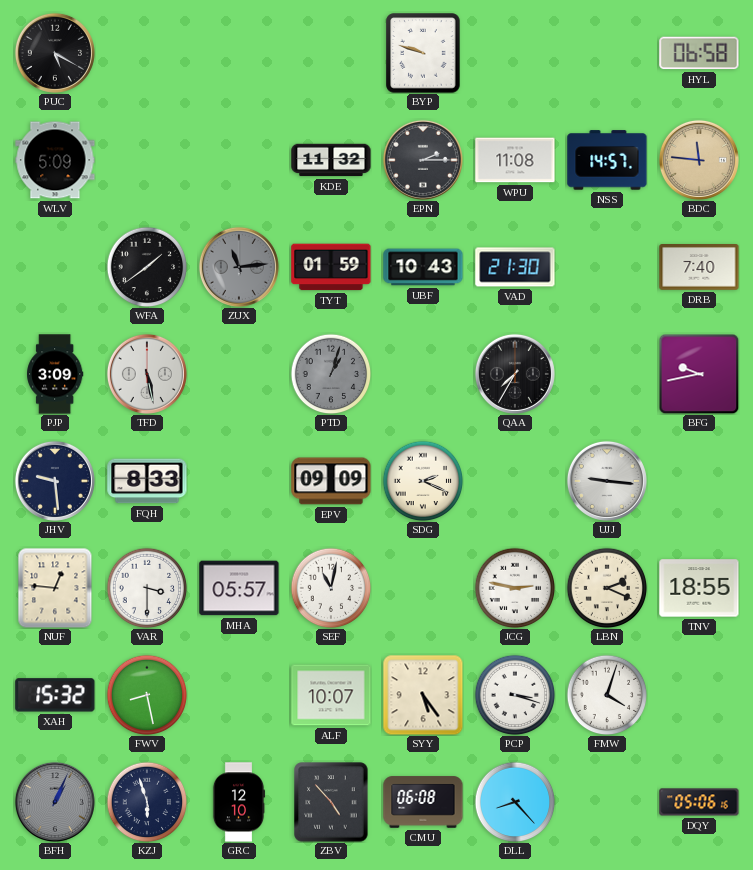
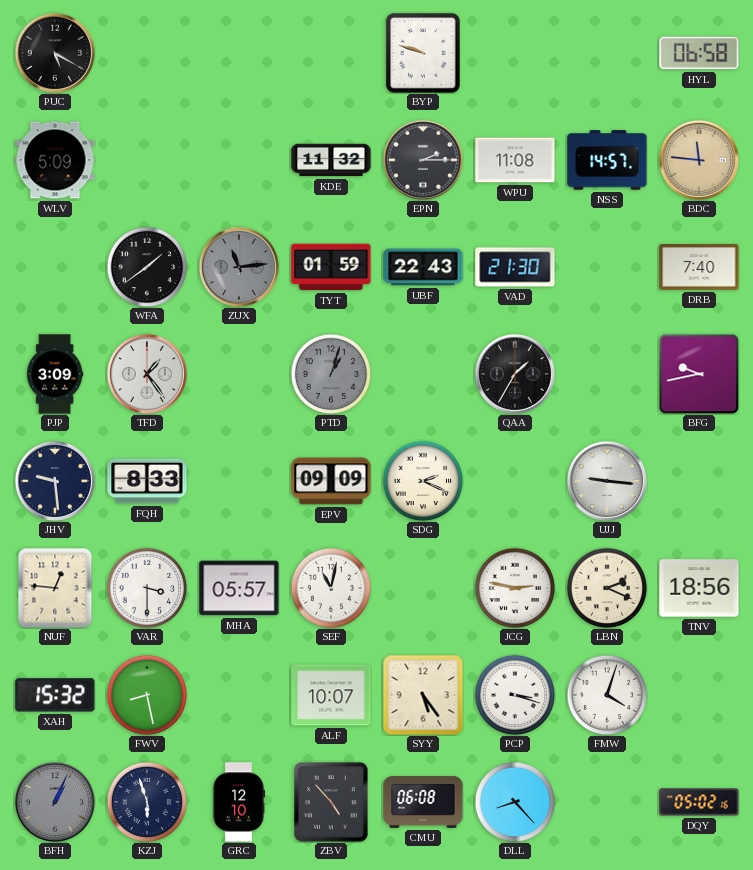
UBF: 10:43 -> 22:43
TFD: 5:28 -> 1:24
QAA: 7:35 -> 1:35
TNV: 18:55 -> 18:56
DQY: 05:06 -> 05:02
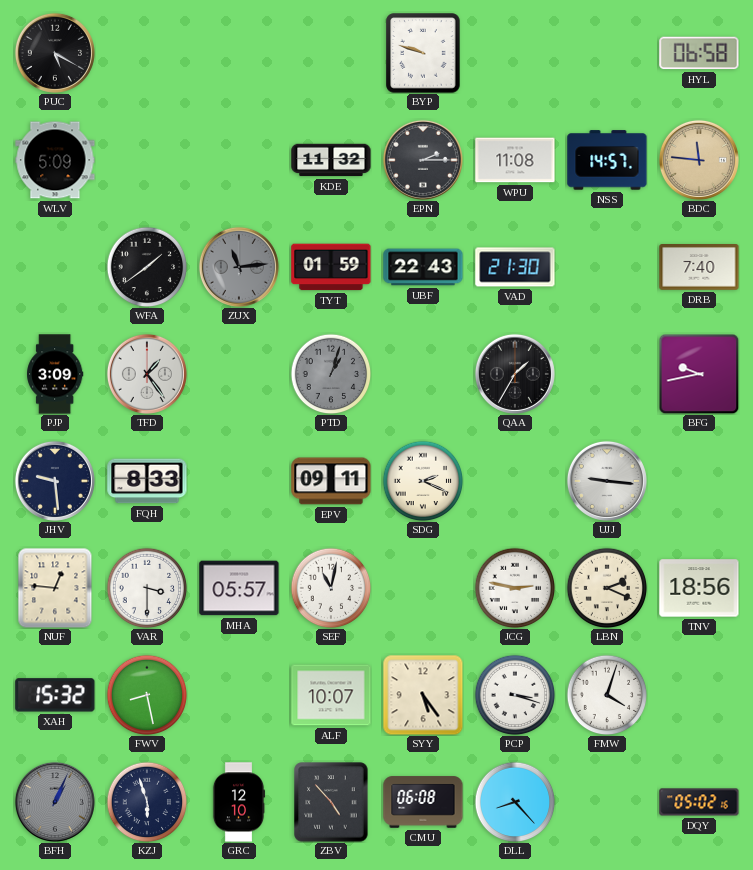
EPV: 09:09 -> 09:11
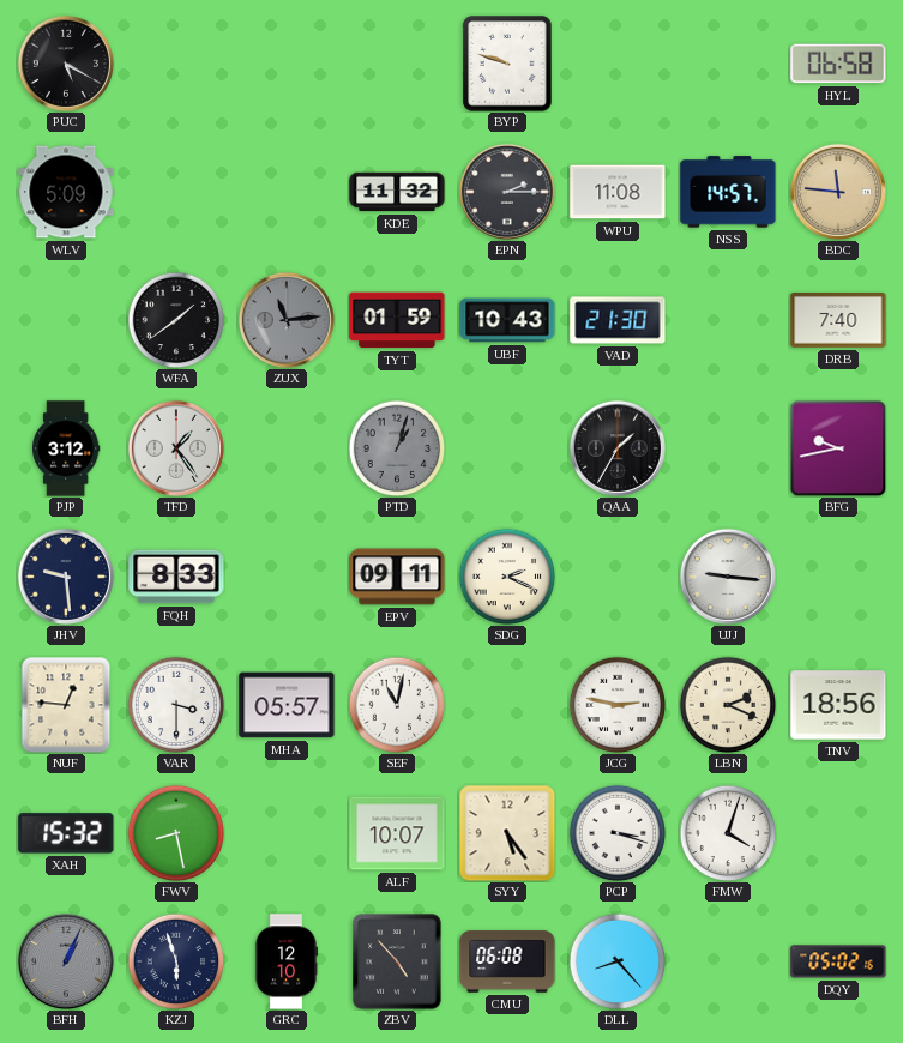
UBF: 22:43 -> 10:43
PJP: 3:09 -> 3:12
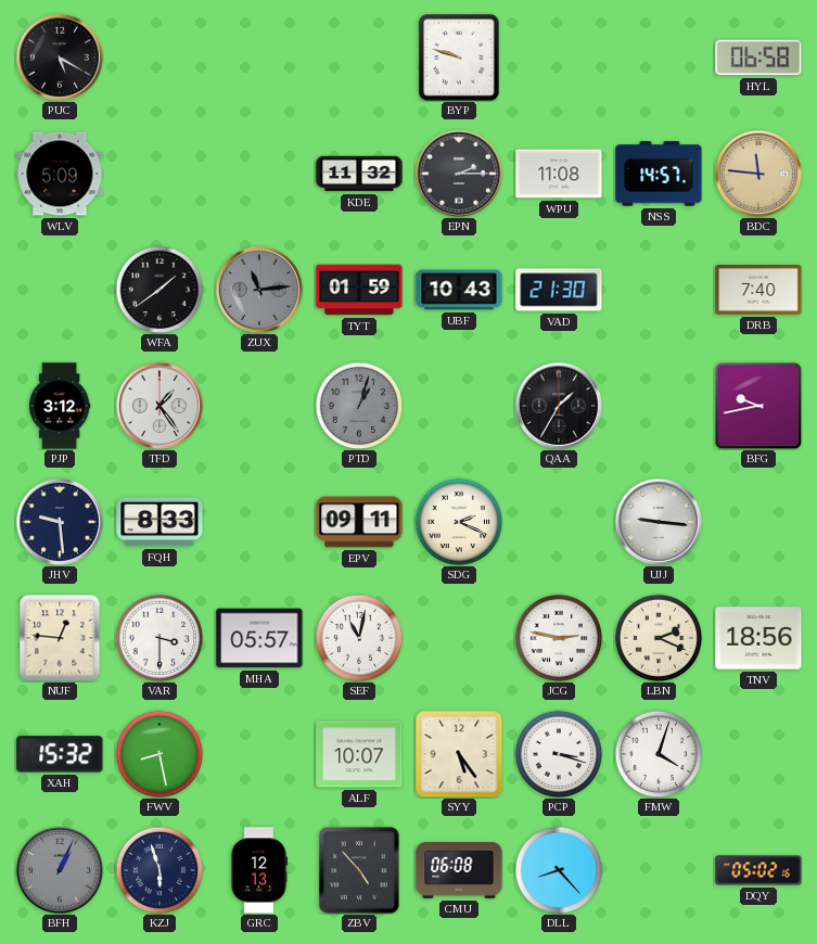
GRC: 12:10 -> 12:13
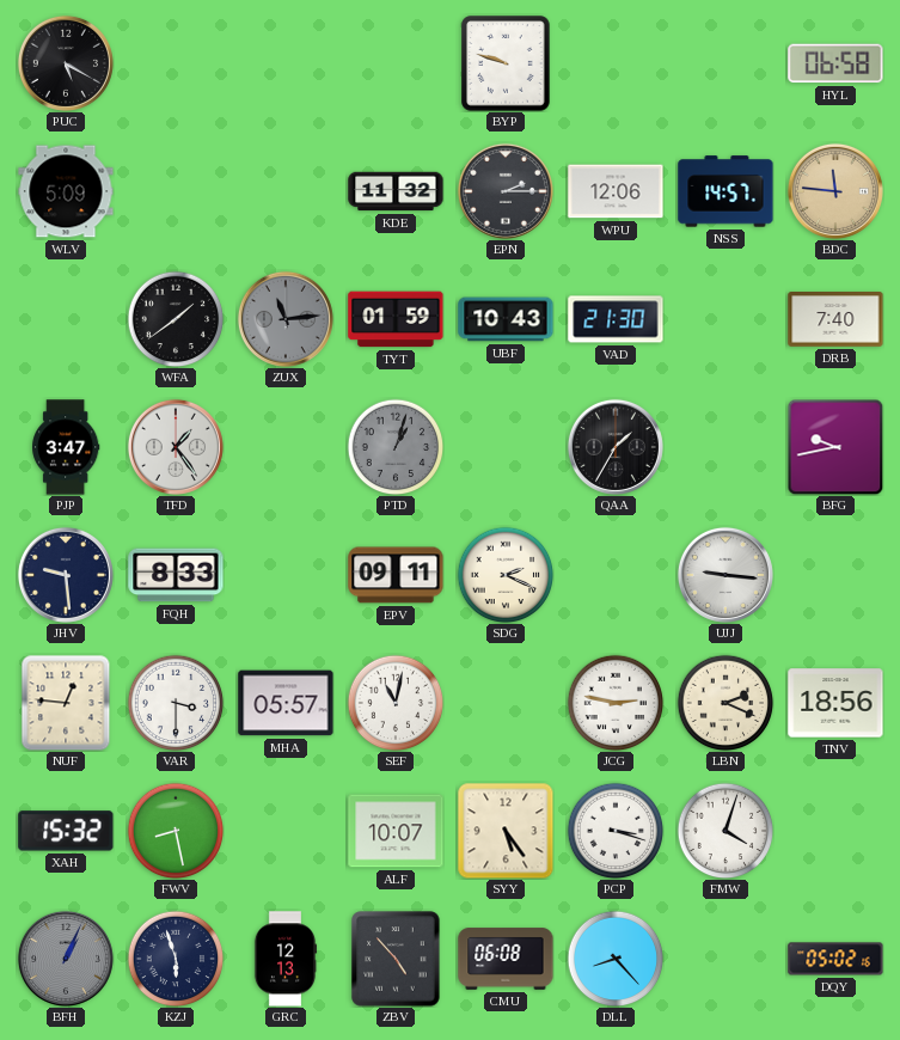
WPU: 11:08 -> 12:06
PJP: 3:12 -> 3:47
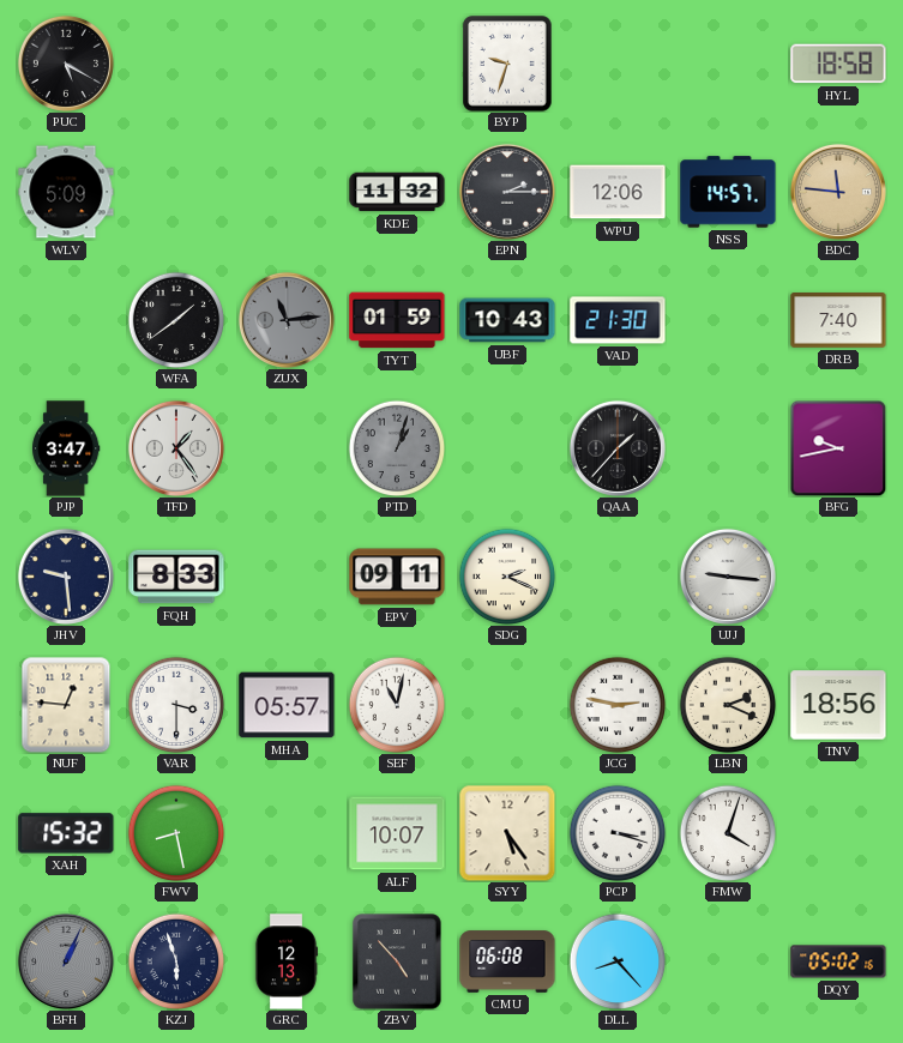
BYP: 9:48 -> 9:33
HYL: 06:58 -> 18:58
QAA: 1:35 -> 1:37
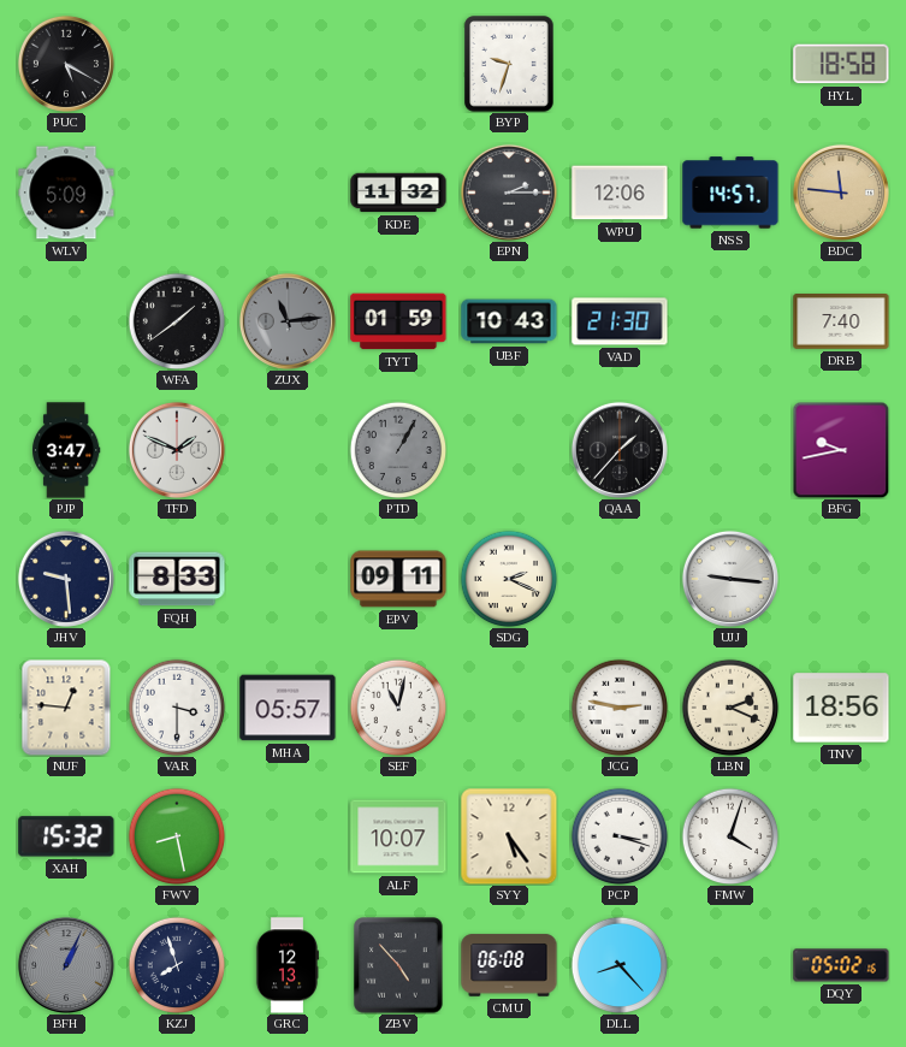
TFD: 1:24 -> 1:49
PTD: 1:03 -> 1:05
KZJ: 5:57 -> 7:57
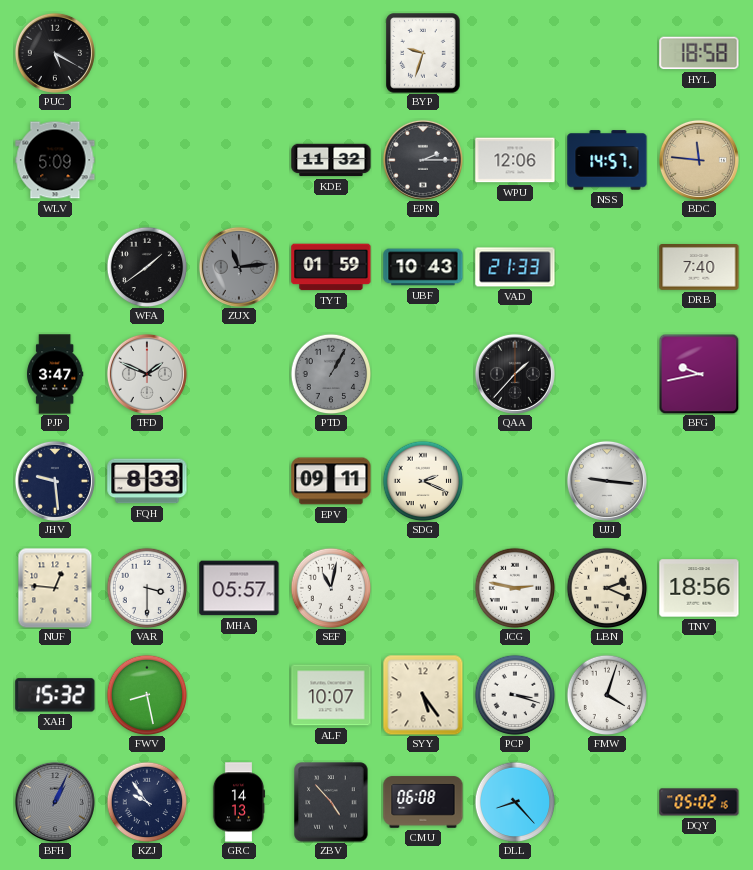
VAD: 21:30 -> 21:33
KZJ: 7:57 -> 9:54
GRC: 12:13 -> 14:13
